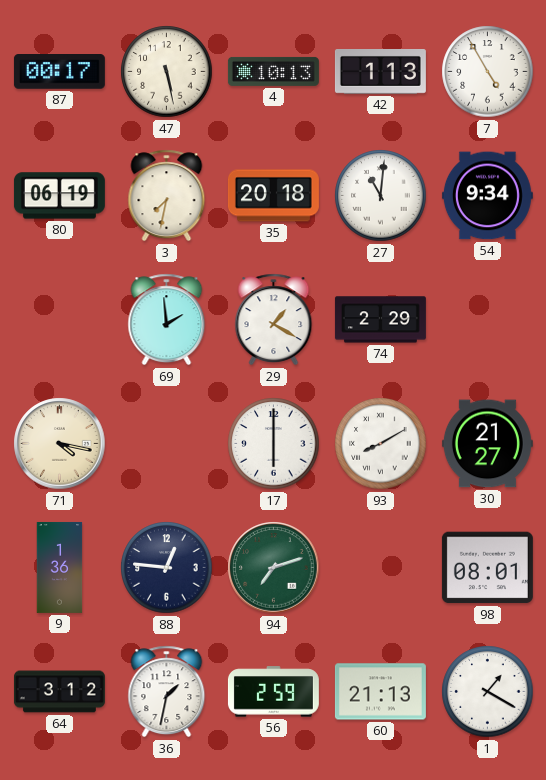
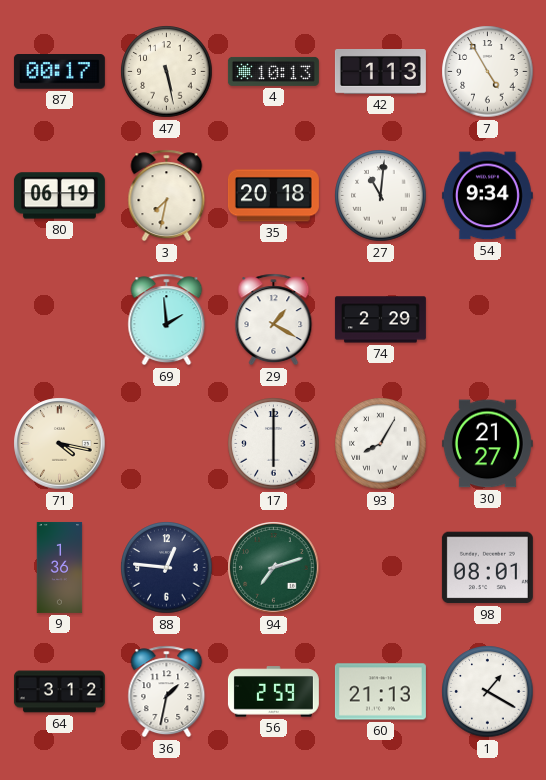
93: 8:10 -> 8:05
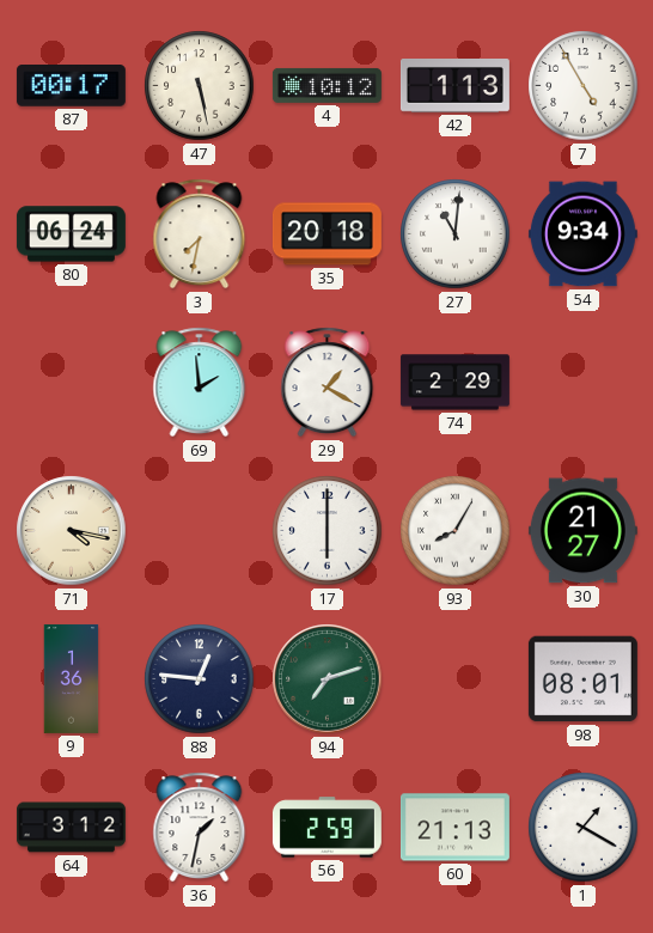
4: 10:13 -> 10:12
80: 06:19 -> 06:24
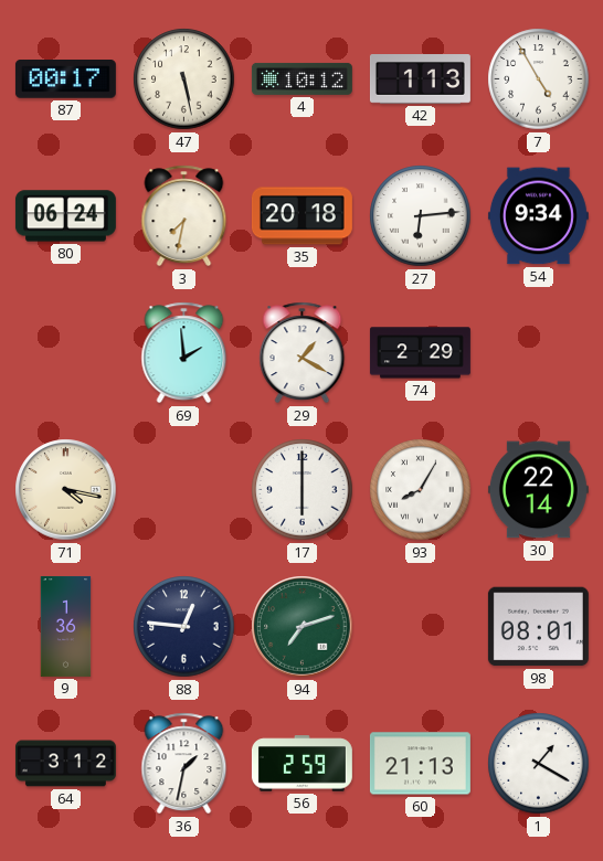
27: 11:01 -> 6:14
30: 21:27 -> 22:14
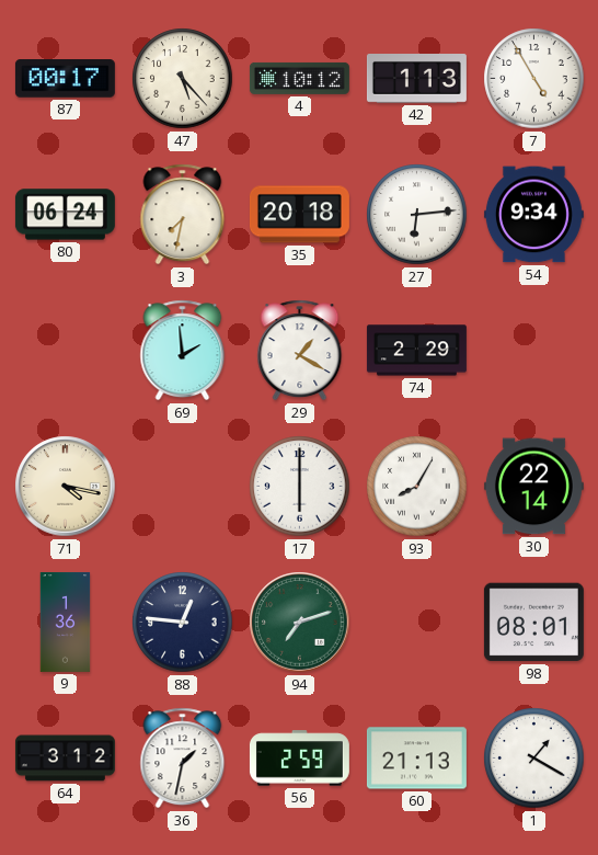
47: 5:28 -> 5:23
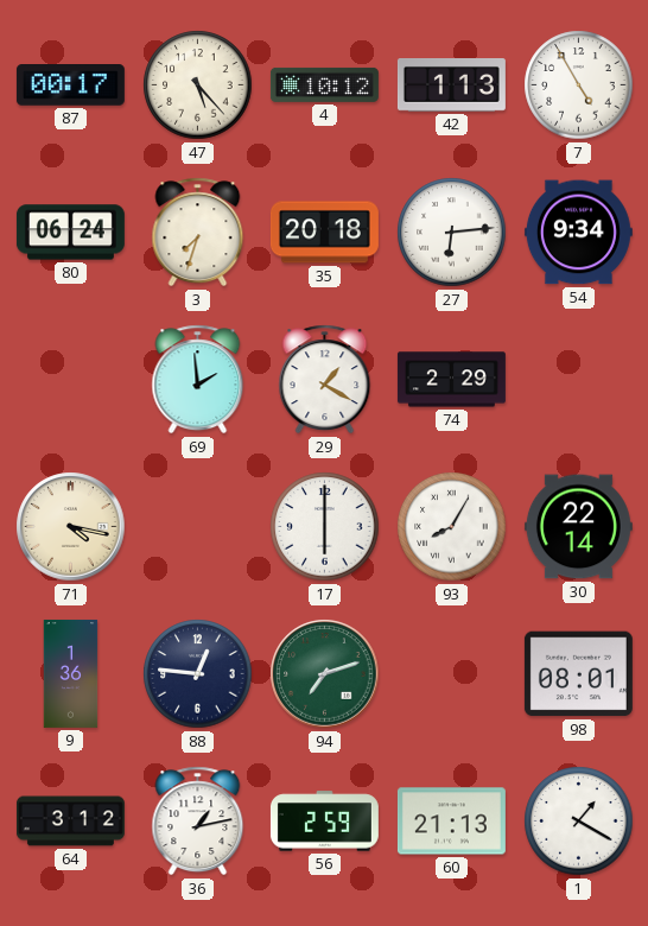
3: 7:32 -> 7:33
36: 1:32 -> 1:13
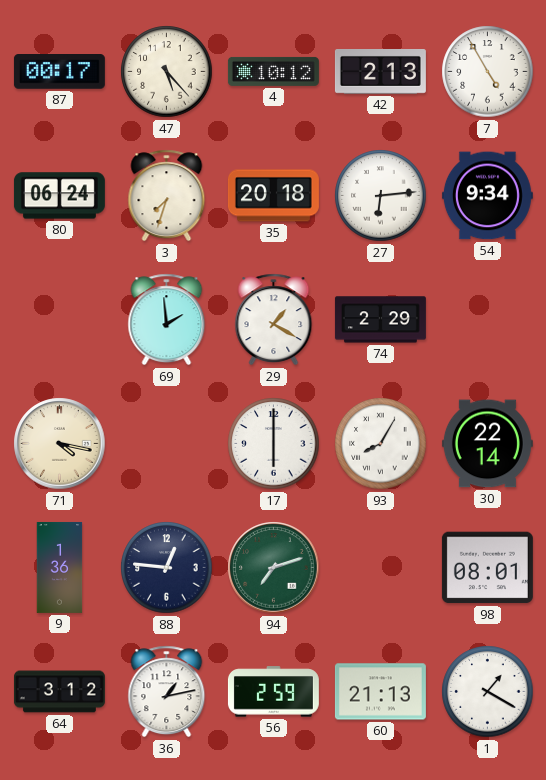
42: 1:13 -> 2:13
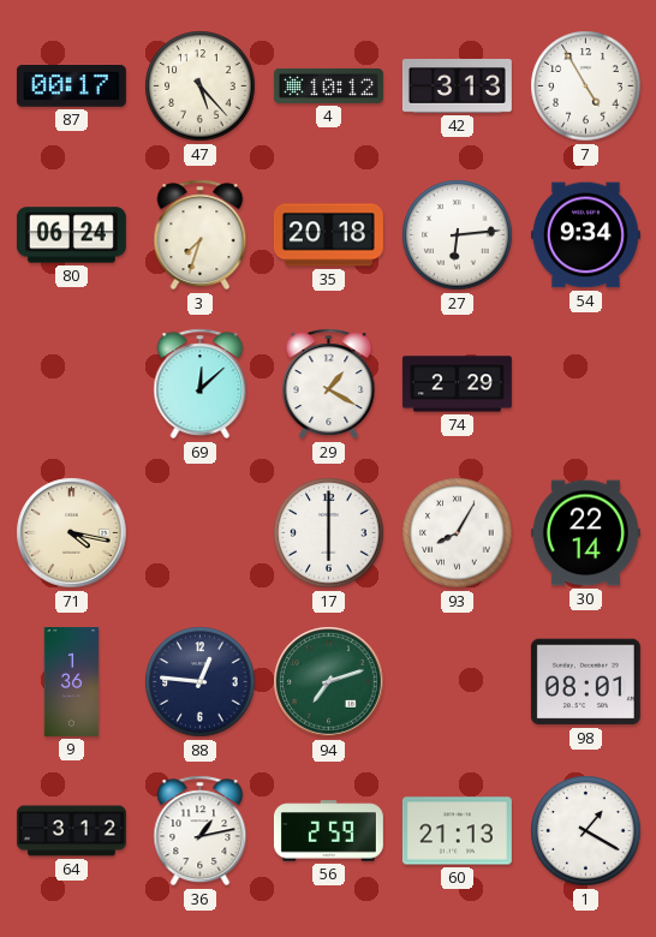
42: 2:13 -> 3:13
69: 1:59 -> 12:08
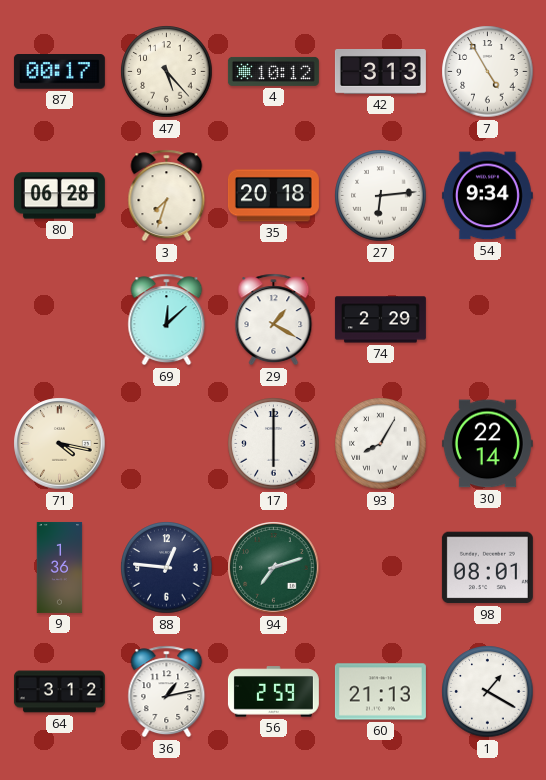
80: 06:24 -> 06:28
